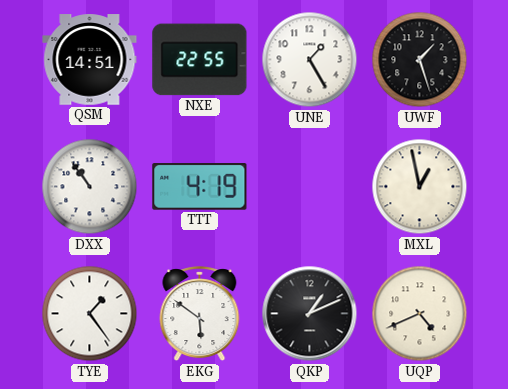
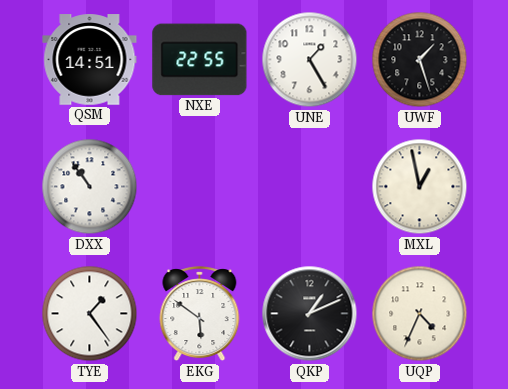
TTT: 4:19 -> none
UQP: 4:41 -> 4:34
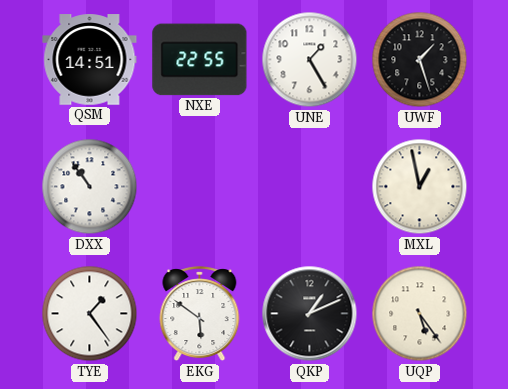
UQP: 4:34 -> 5:24
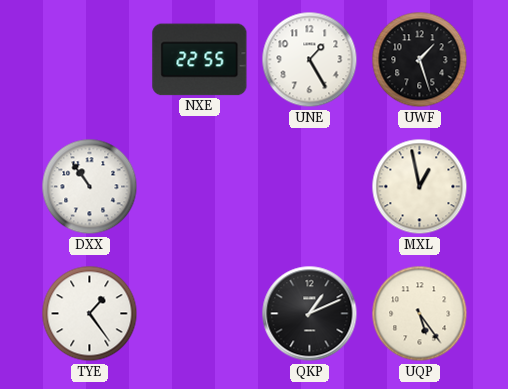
QSM: 14:51 -> none
EKG: 5:51 -> none
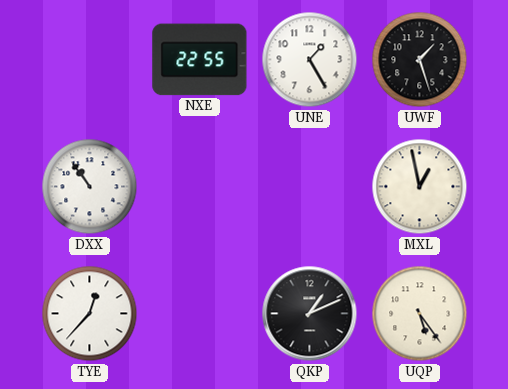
TYE: 1:24 -> 12:37
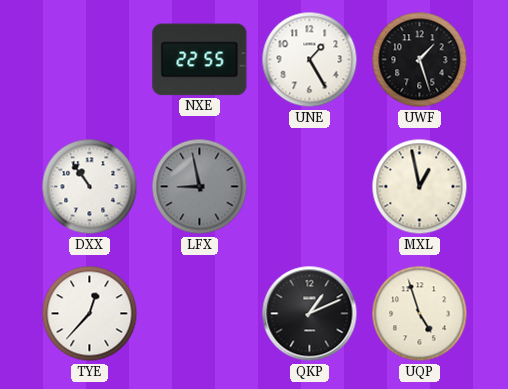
LFX: none -> 8:58
UQP: 5:24 -> 4:57
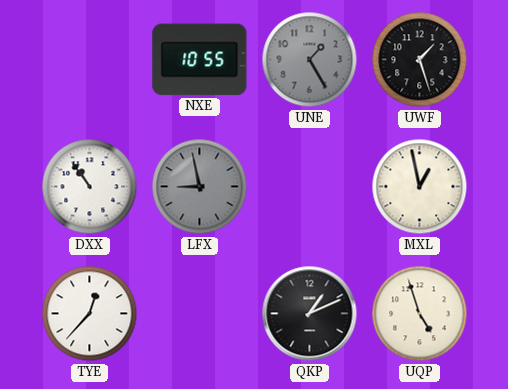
NXE: 22:55 -> 10:55
UNE dial: white -> grey
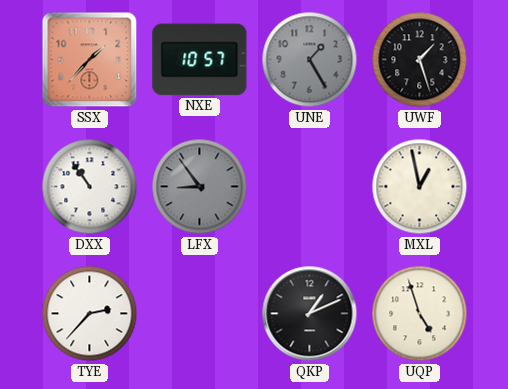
SSX: none -> 1:37
NXE: 10:55 -> 10:57
LFX: 8:58 -> 8:54
TYE: 12:37 -> 2:37
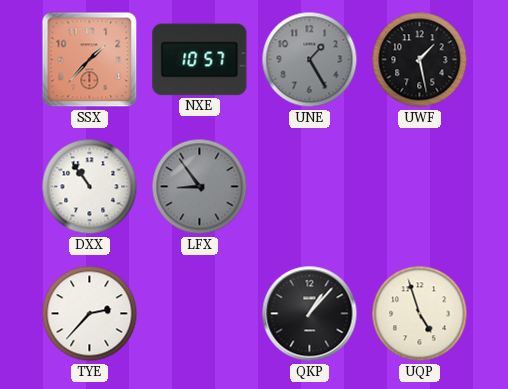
UWF: 1:27 -> 1:28
MXL: 12:58 -> none
QKP: 1:11 -> 1:07
